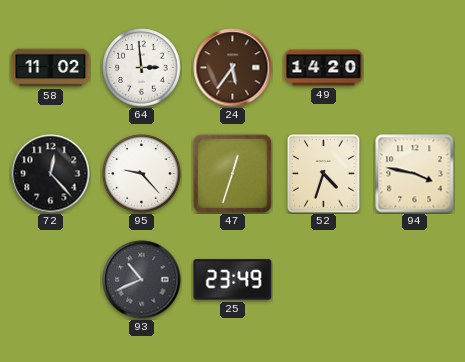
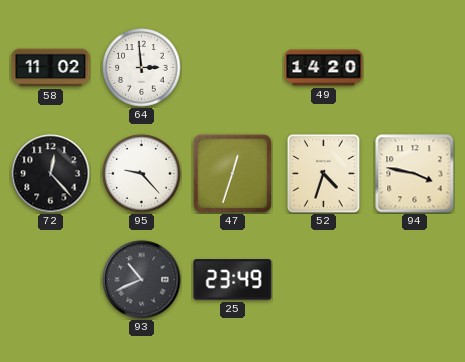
24: 5:36 -> none
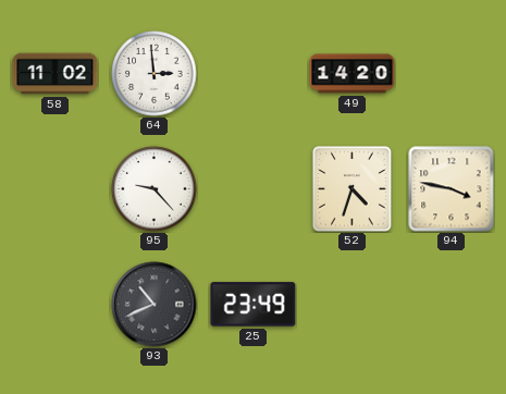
72: 12:23 -> none
47: 12:33 -> none
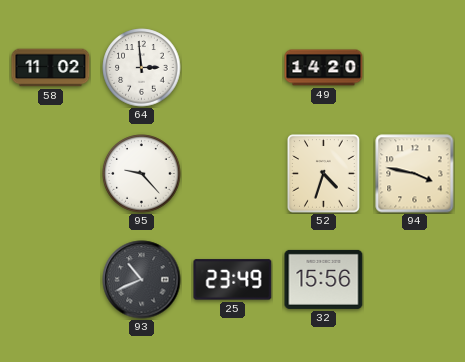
32: none -> 15:56
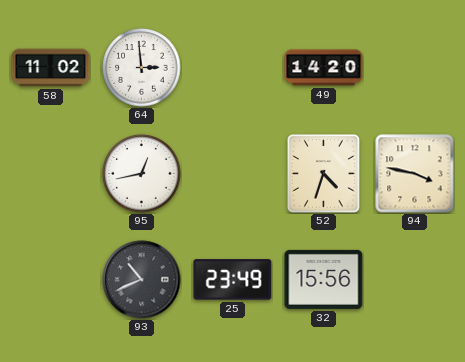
95: 9:23 -> 12:43
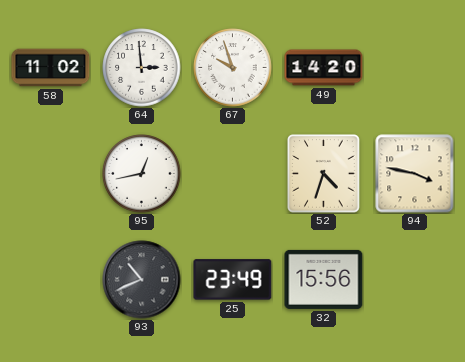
67: none -> 9:57
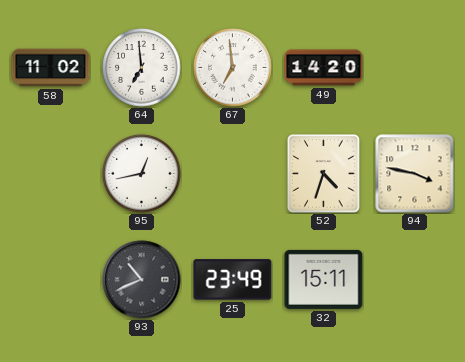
64: 2:59 -> 6:59
67: 9:57 -> 6:59
32: 15:56 -> 15:11
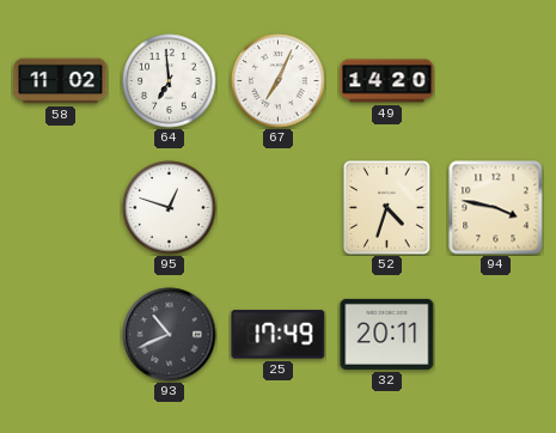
67: 6:59 -> 7:04
95: 12:43 -> 12:48
25: 23:49 -> 17:49
32: 15:11 -> 20:11
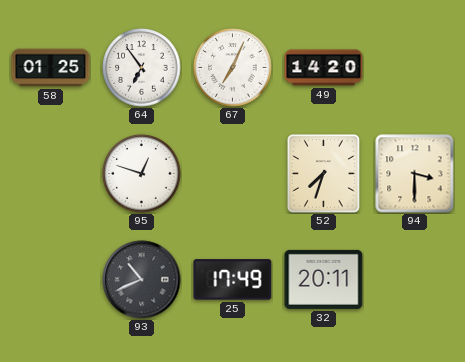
58: 11:02 -> 01:25
64: 6:59 -> 6:54
52: 4:33 -> 7:33
94: 3:47 -> 3:30
